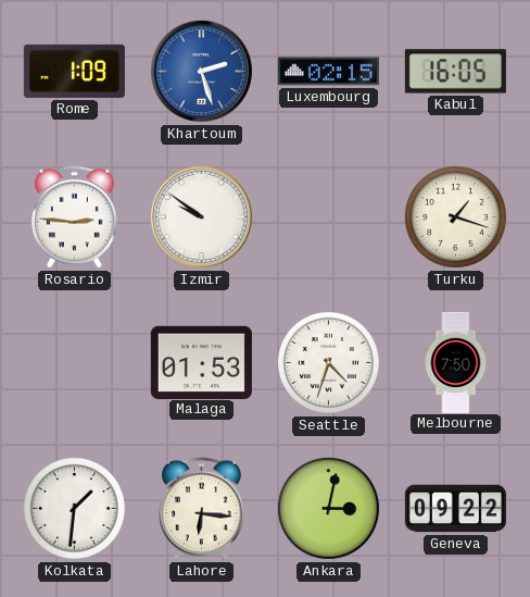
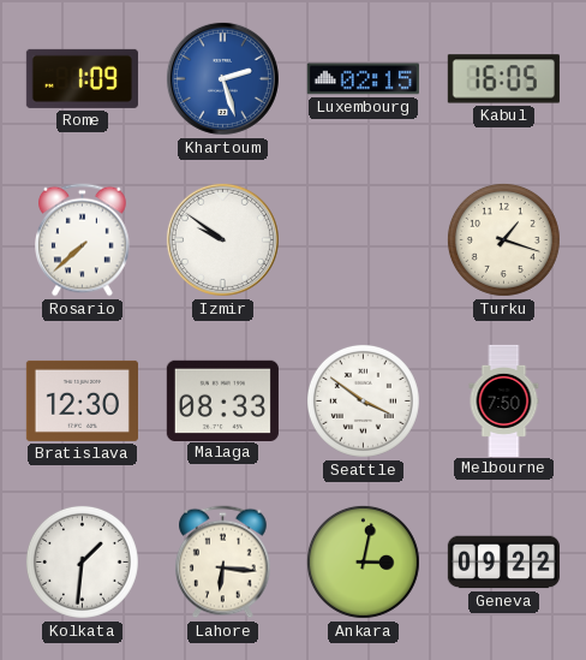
Rosario: 2:46 -> 7:38
Bratislava: none -> 12:30
Malaga: 01:53 -> 08:33
Seattle: 4:33 -> 3:51
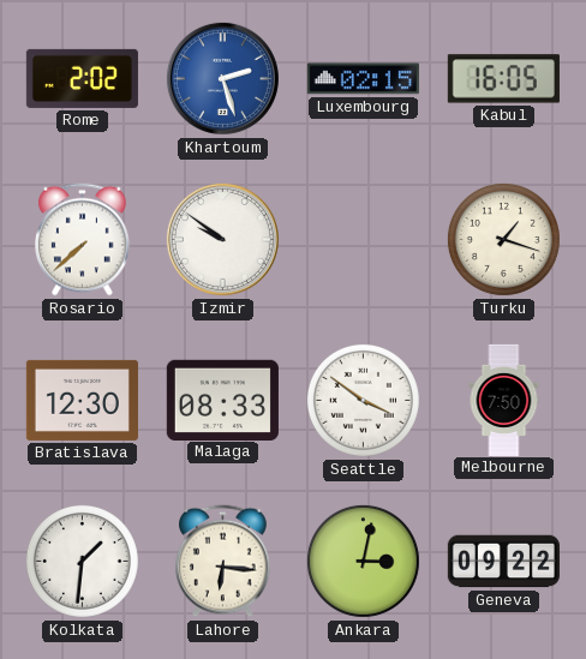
Rome: 1:09 -> 2:02
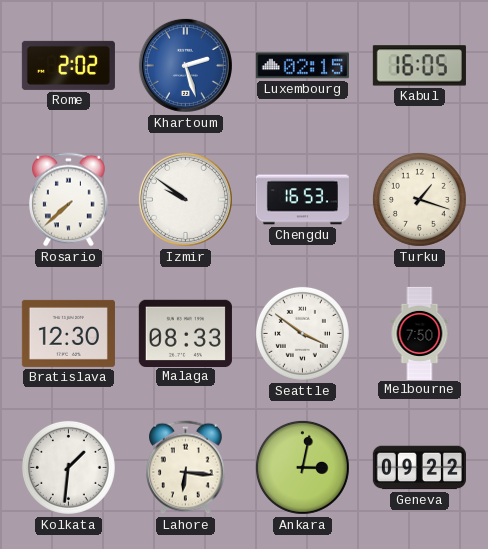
Chengdu: none -> 16:53
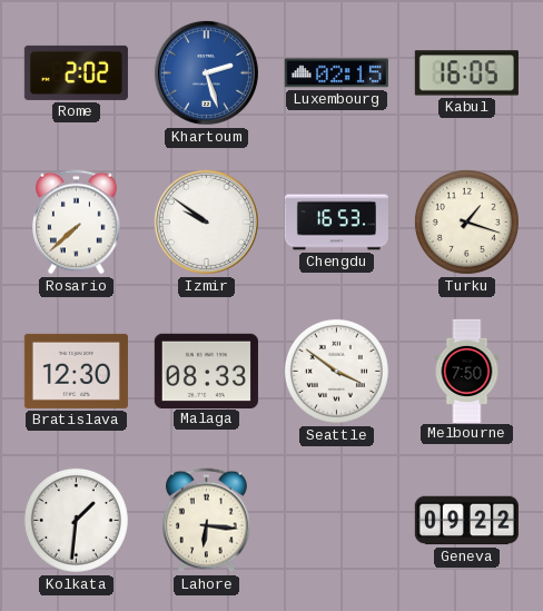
Ankara: 3:02 -> none
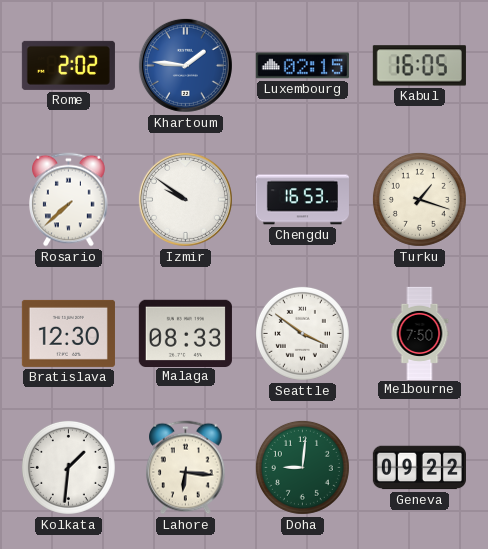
Khartoum: 2:27 -> 1:46
Doha: none -> 9:01
